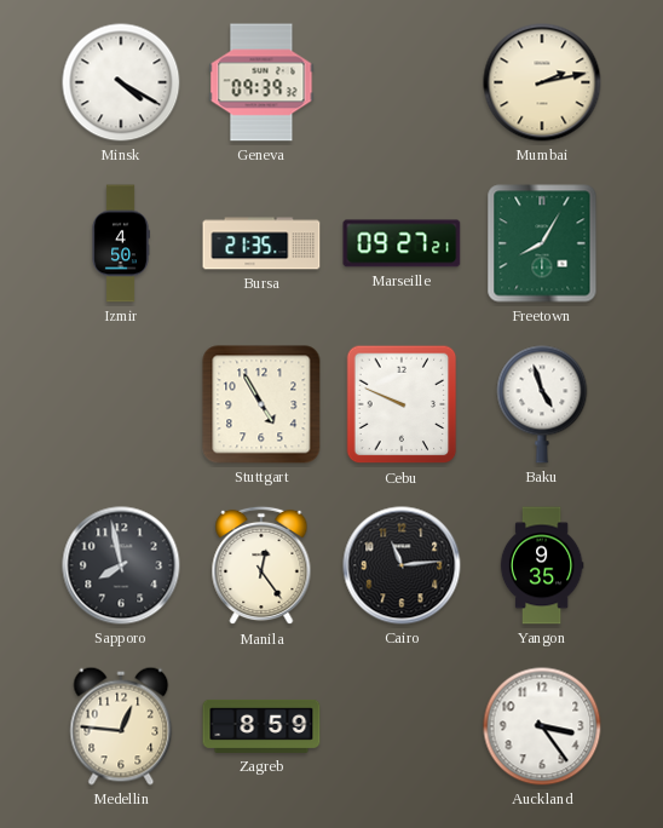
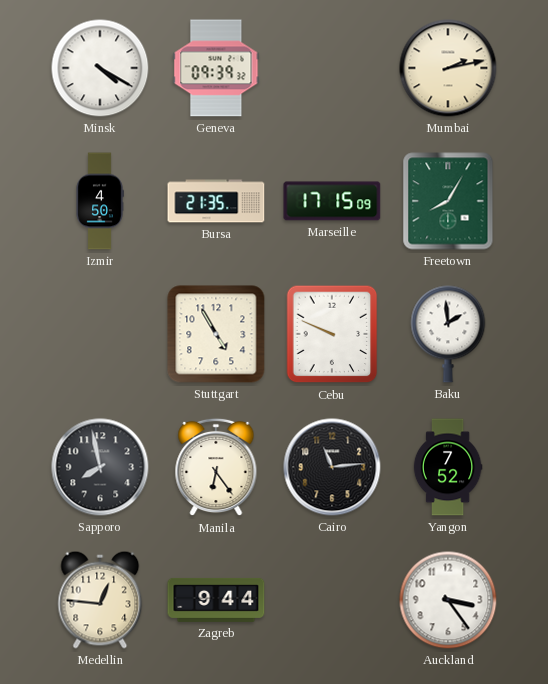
Marseille: 09:27 -> 17:15
Baku: 4:57 -> 1:59
Manila: 12:24 -> 6:24
Yangon: 9:35 -> 7:52
Zagreb: 8:59 -> 9:44
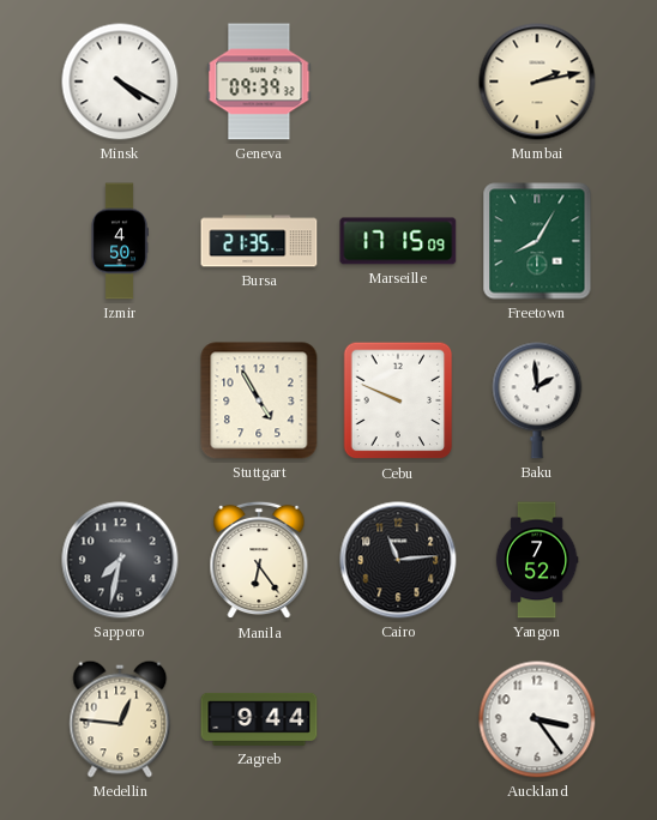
Sapporo: 7:58 -> 7:32
